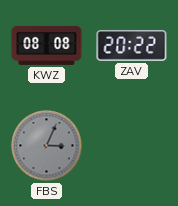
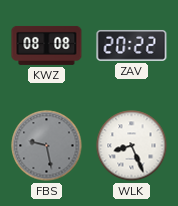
FBS: 3:04 -> 9:28
WLK: none -> 8:26
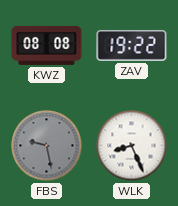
ZAV: 20:22 -> 19:22
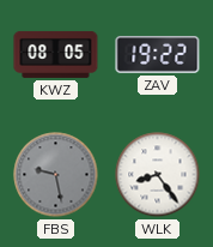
KWZ: 08:08 -> 08:05
WLK: 8:26 -> 8:24
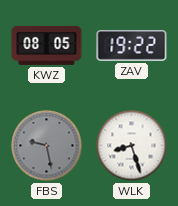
WLK: 8:24 -> 8:27
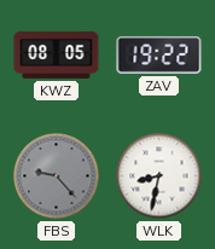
FBS: 9:28 -> 9:23
WLK: 8:27 -> 8:32
